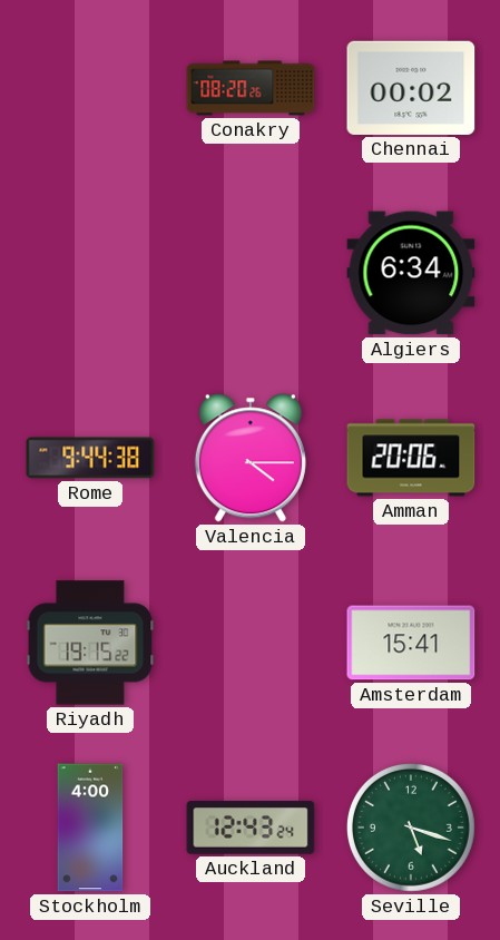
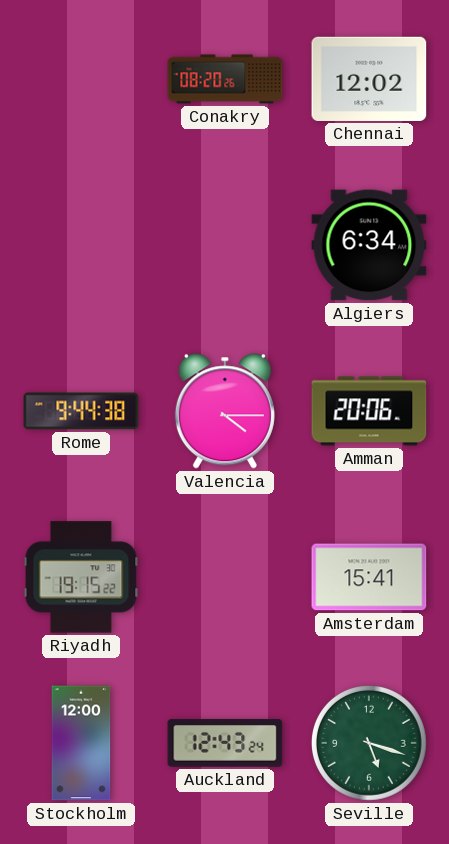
Chennai: 00:02 -> 12:02
Stockholm: 4:00 -> 12:00
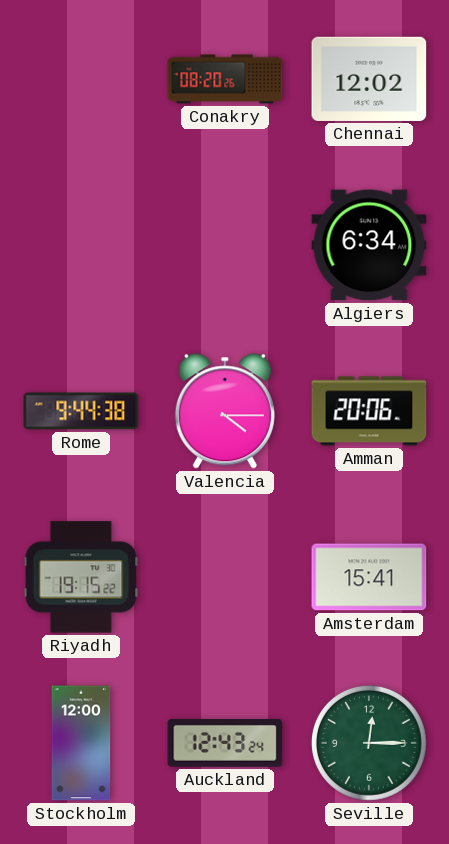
Seville: 5:18 -> 12:15
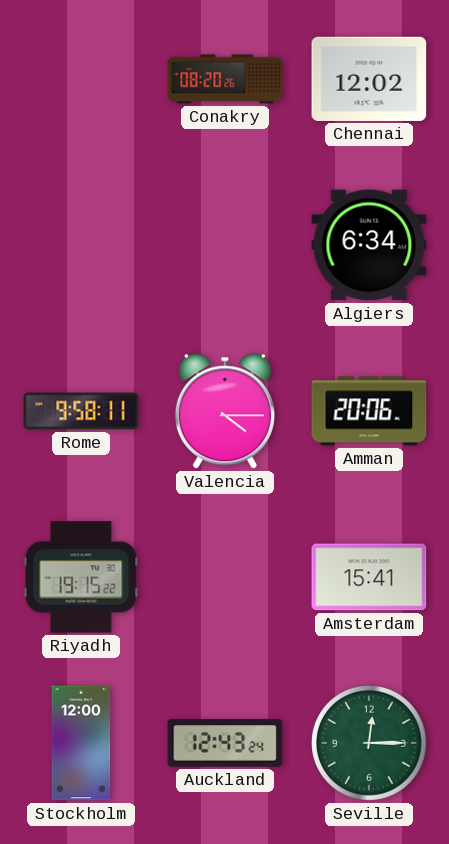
Rome: 9:44 -> 9:58
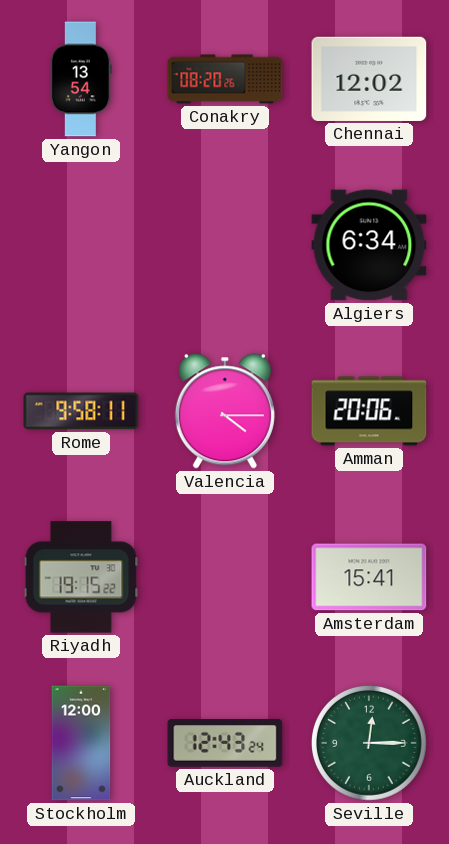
Yangon: none -> 13:54
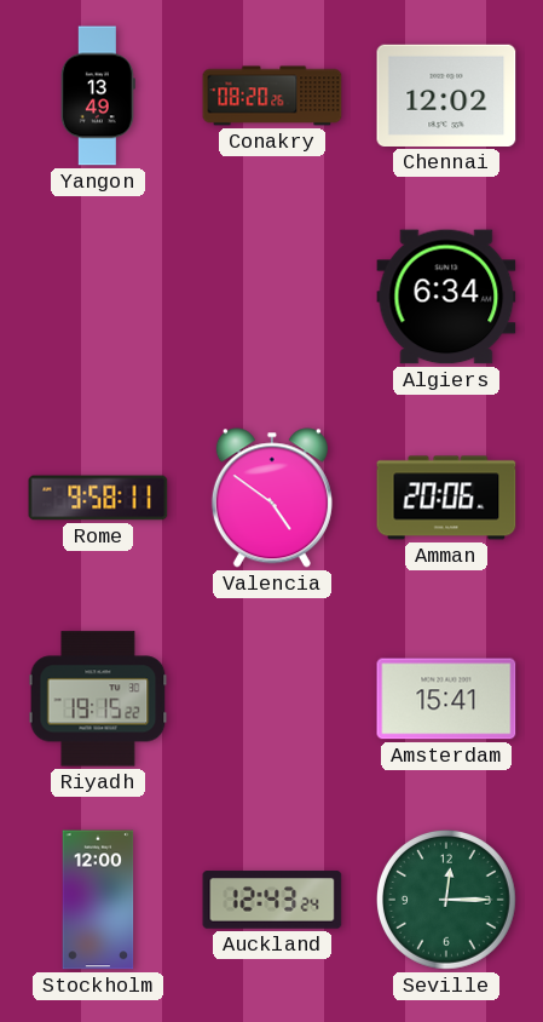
Yangon: 13:54 -> 13:49
Valencia: 4:15 -> 4:51
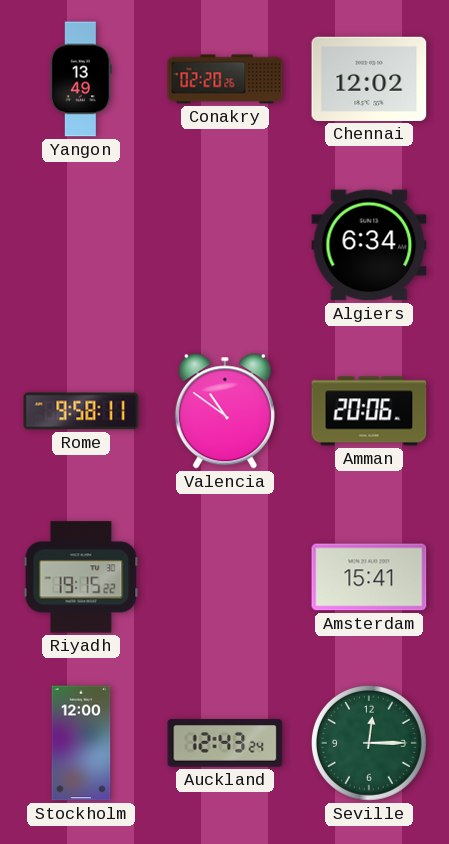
Conakry: 08:20 -> 02:20
Valencia: 4:51 -> 10:51
